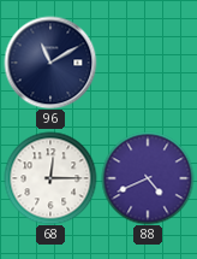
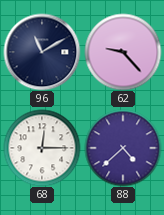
62: none -> 9:23
88: 4:41 -> 4:38
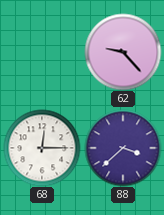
96: 11:10 -> none
88: 4:38 -> 3:38
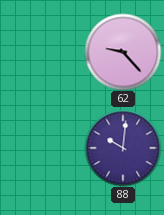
68: 12:15 -> none
88: 3:38 -> 10:01
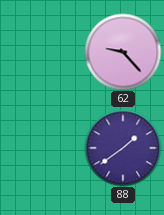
88: 10:01 -> 1:39
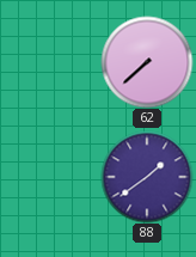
62: 9:23 -> 7:38
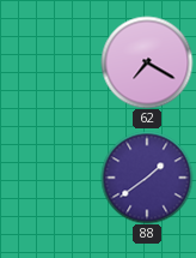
62: 7:38 -> 7:20
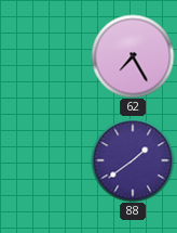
62: 7:20 -> 7:25
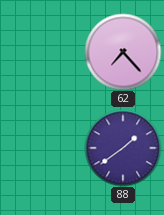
62: 7:25 -> 7:23
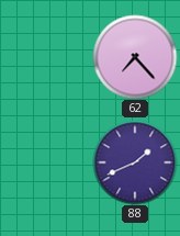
88: 1:39 -> 1:41
